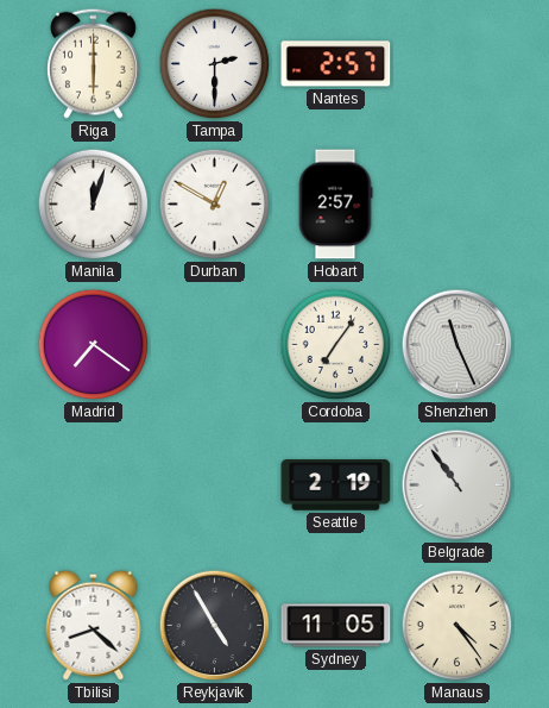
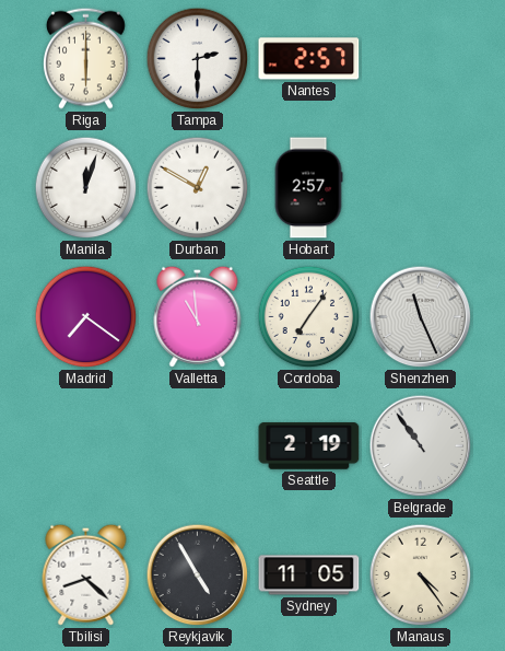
Valletta: none -> 10:59
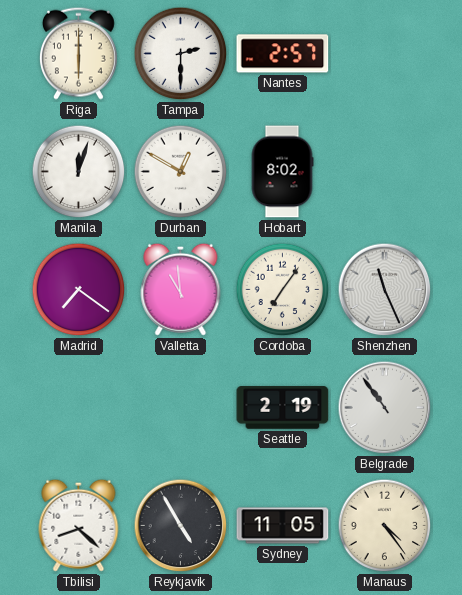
Hobart: 2:57 -> 8:02
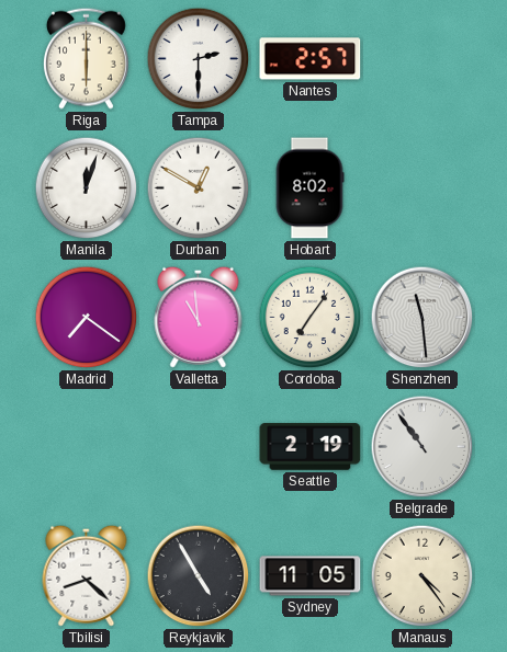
Shenzhen: 11:26 -> 11:29
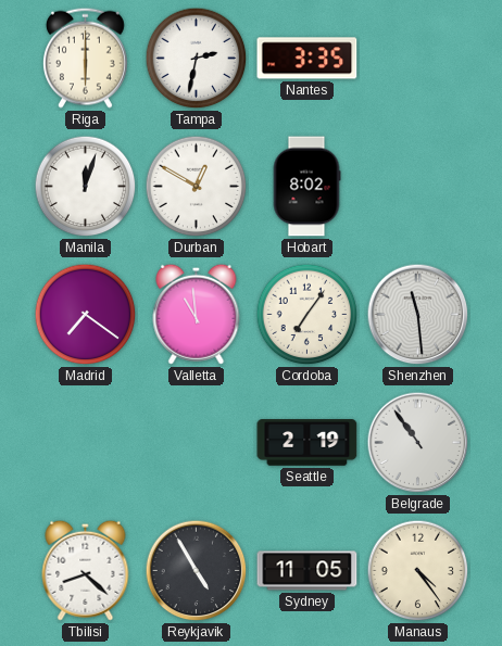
Tampa: 2:30 -> 2:32
Nantes: 2:57 -> 3:35
